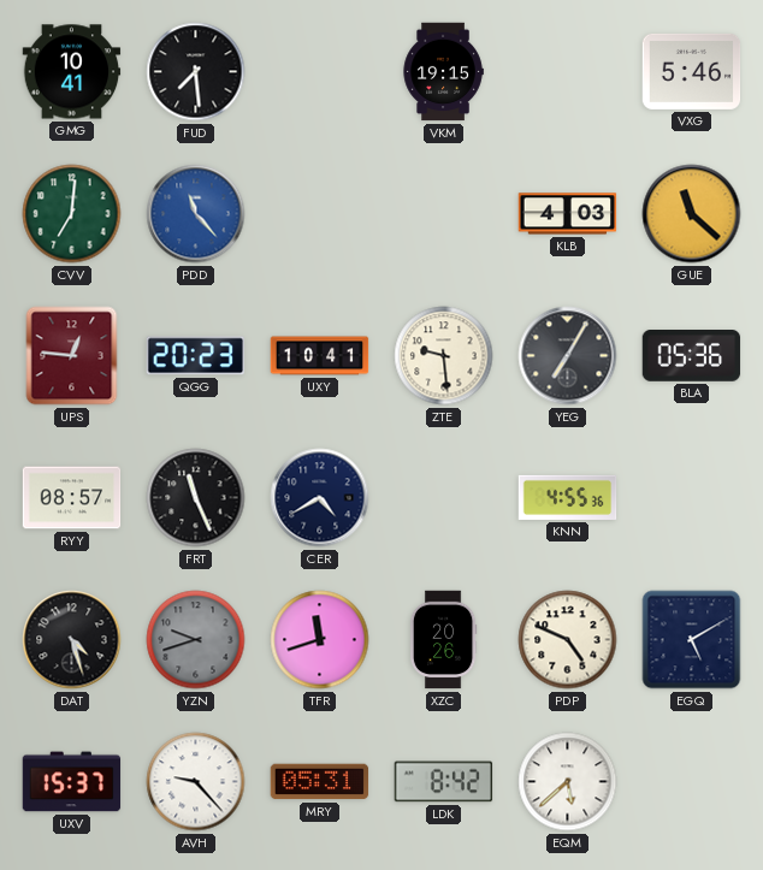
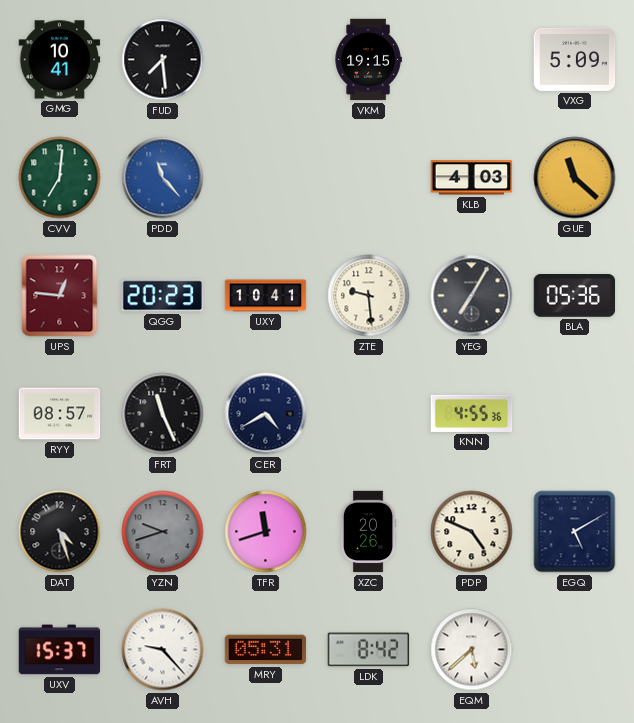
VXG: 5:46 -> 5:09
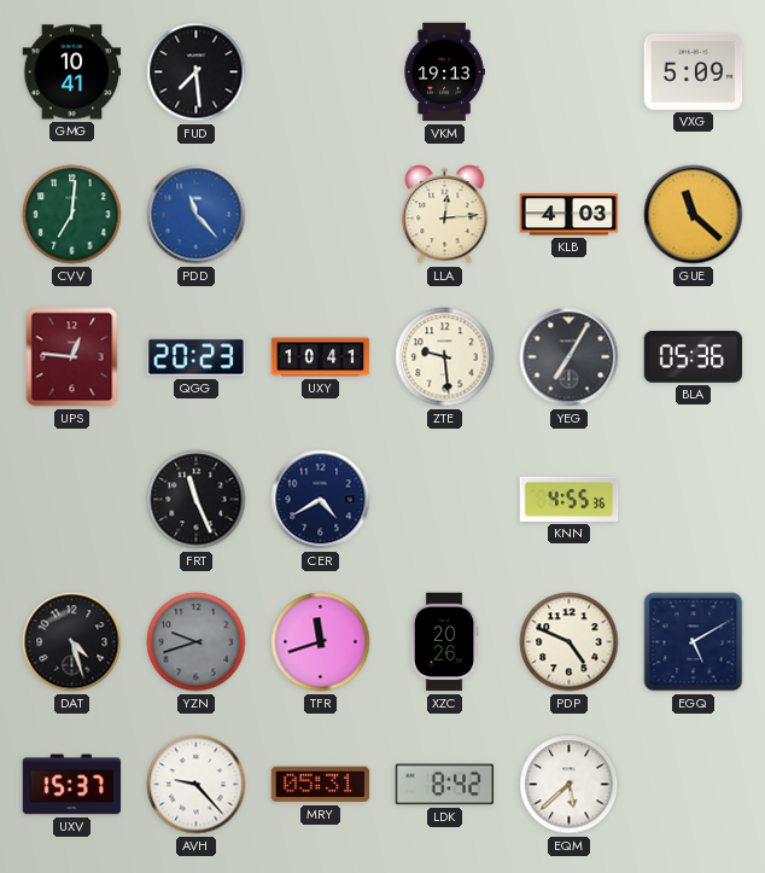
VKM: 19:15 -> 19:13
LLA: none -> 12:14
RYY: 08:57 -> none
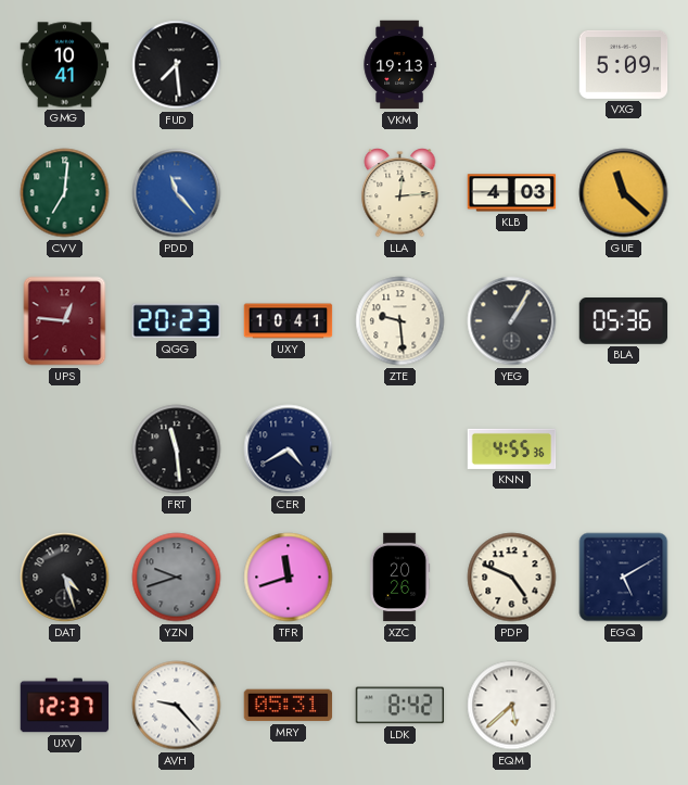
YEG: 7:05 -> 1:05
FRT: 11:26 -> 11:29
UXV: 15:37 -> 12:37
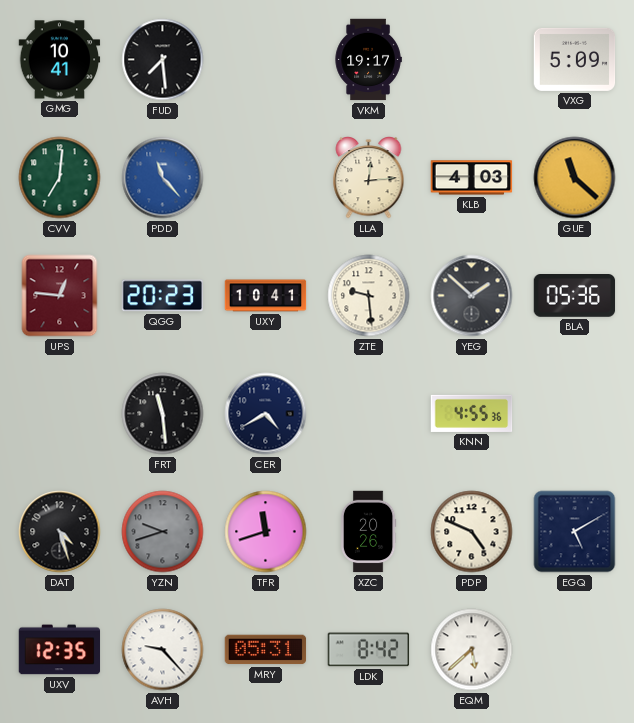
VKM: 19:13 -> 19:17
YEG: 1:05 -> 1:52
UXV: 12:37 -> 12:35
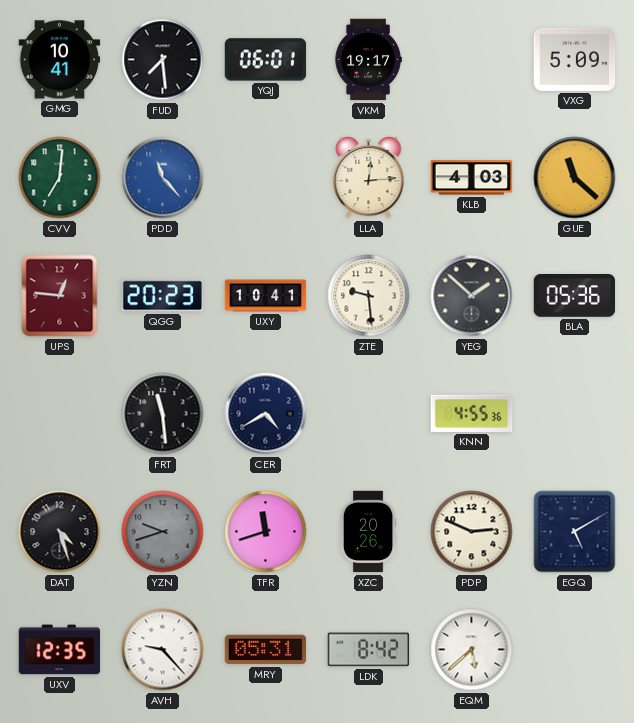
YQJ: none -> 06:01
PDP: 4:49 -> 2:49
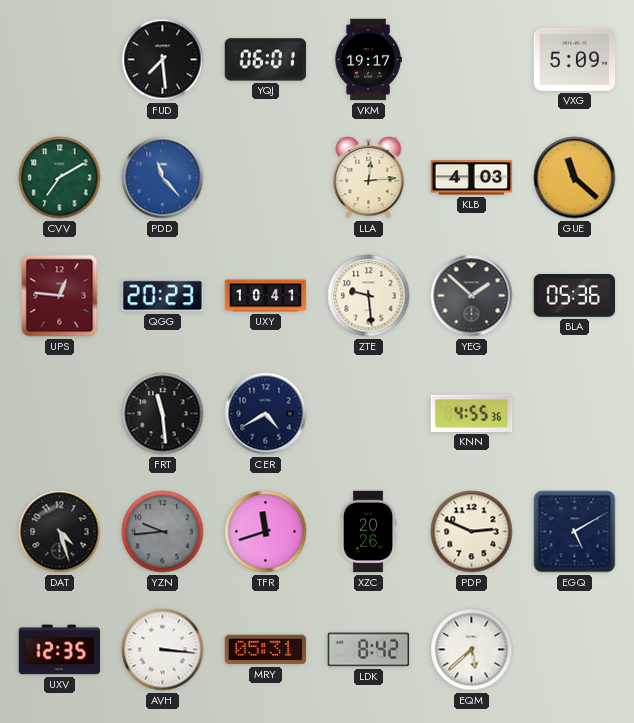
GMG: 10:41 -> none
CVV: 7:01 -> 7:10
YZN: 9:42 -> 9:44
AVH: 9:23 -> 3:16
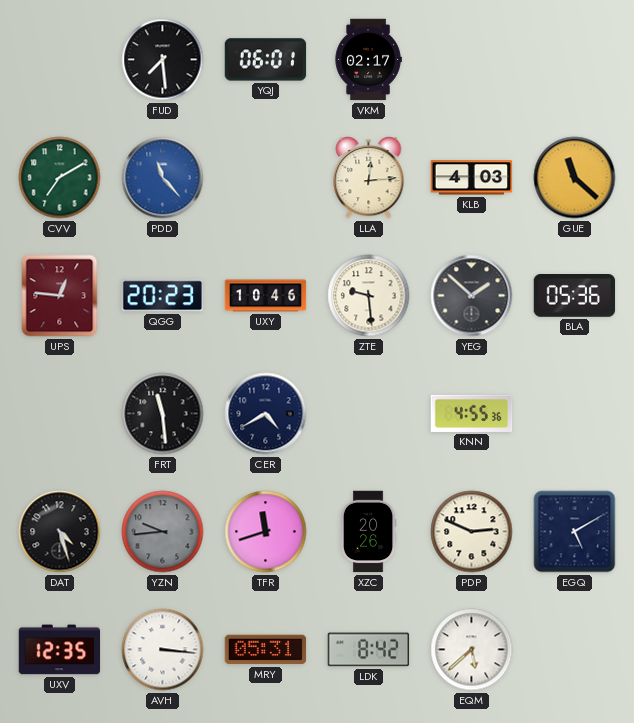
VKM: 19:17 -> 02:17
VXG: 5:09 -> none
UXY: 10:41 -> 10:46
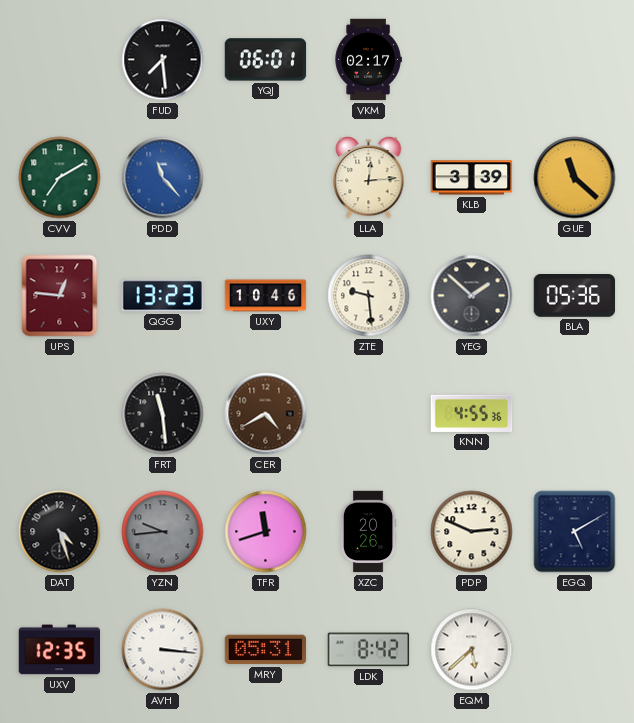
KLB: 4:03 -> 3:39
QGG: 20:23 -> 13:23
CER dial: navy -> brown
